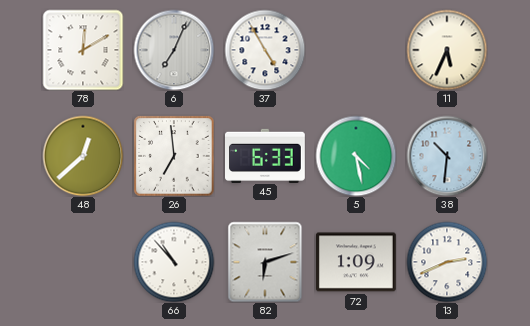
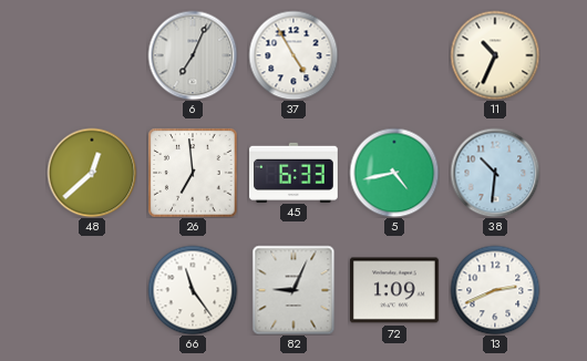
78: 12:10 -> none
11: 5:34 -> 10:34
5: 4:28 -> 4:43
66: 10:53 -> 11:24
82: 6:12 -> 9:04
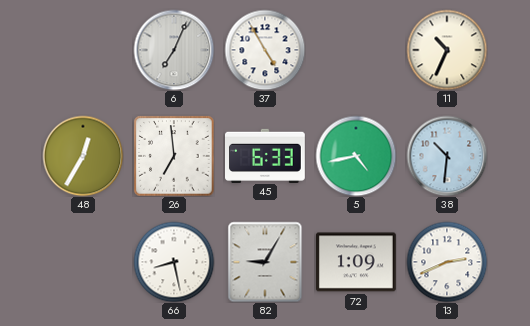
48: 12:38 -> 12:35
66: 11:24 -> 8:28
82: 9:04 -> 9:05
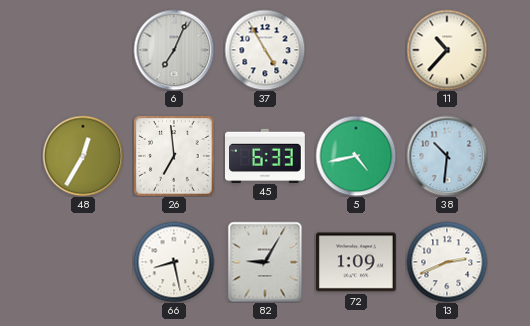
11: 10:34 -> 10:37
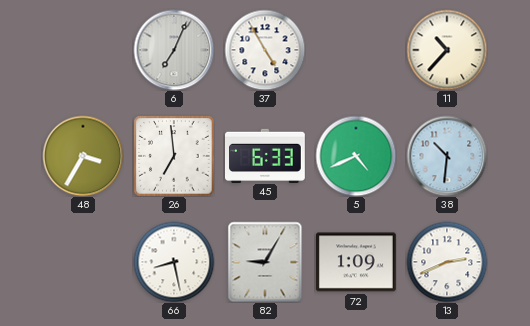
48: 12:35 -> 3:35
5: 4:43 -> 4:41
